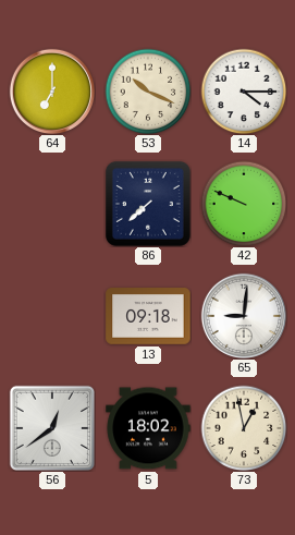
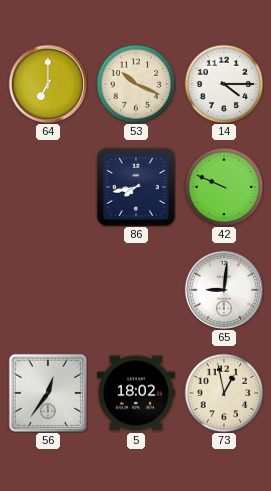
86: 7:38 -> 7:43
13: 09:18 -> none
56: 12:39 -> 12:36
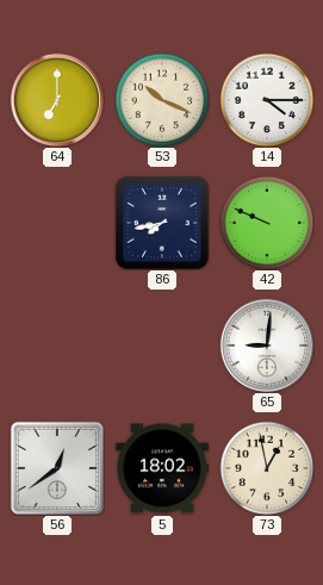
56: 12:36 -> 12:39
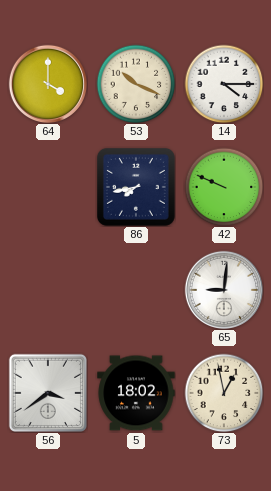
64: 7:00 -> 4:00
56: 12:39 -> 3:39
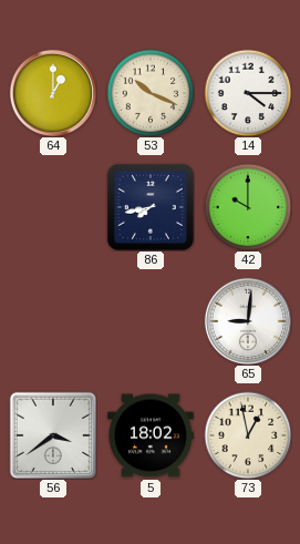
64: 4:00 -> 1:00
42: 9:49 -> 10:00
